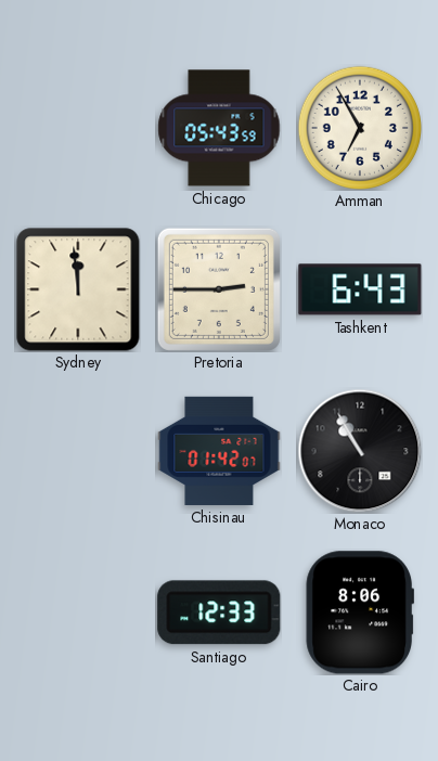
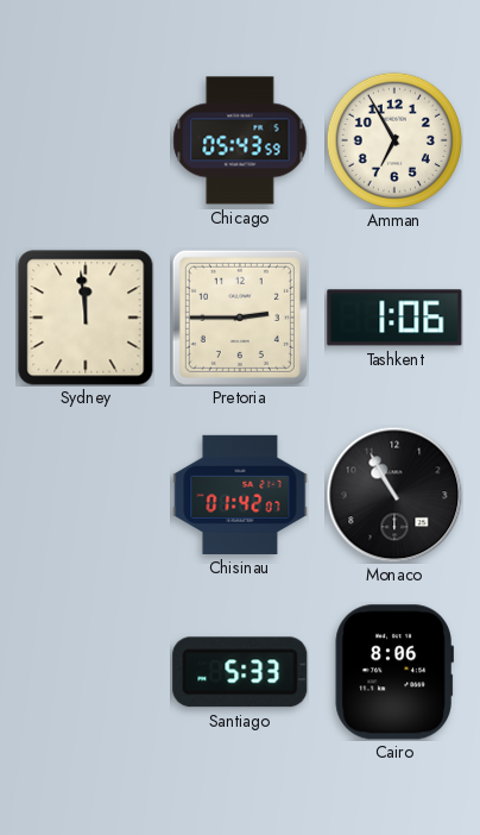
Tashkent: 6:43 -> 1:06
Santiago: 12:33 -> 5:33
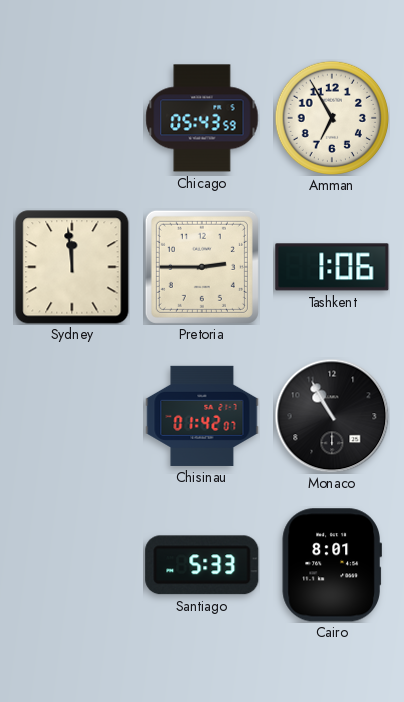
Cairo: 8:06 -> 8:01
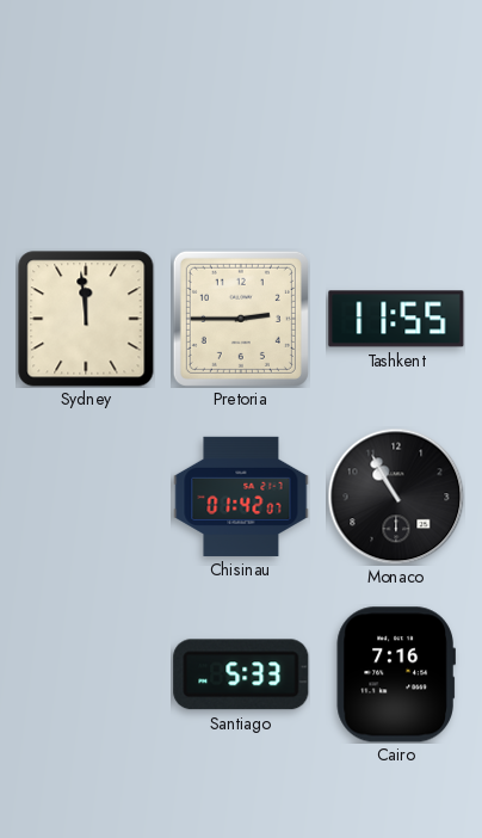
Chicago: 05:43 -> none
Amman: 6:55 -> none
Tashkent: 1:06 -> 11:55
Cairo: 8:01 -> 7:16
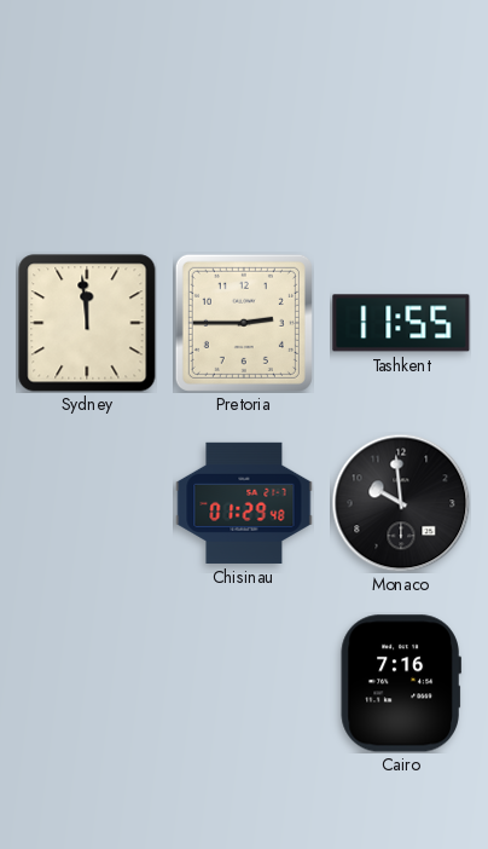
Chisinau: 01:42 -> 01:29
Monaco: 10:55 -> 9:59
Santiago: 5:33 -> none
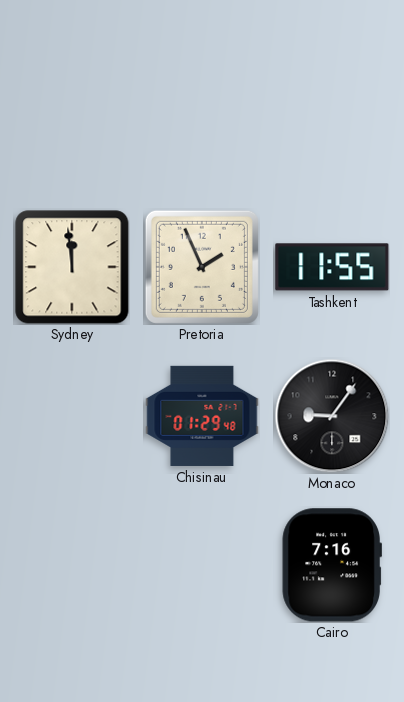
Pretoria: 2:45 -> 1:56
Monaco: 9:59 -> 9:06
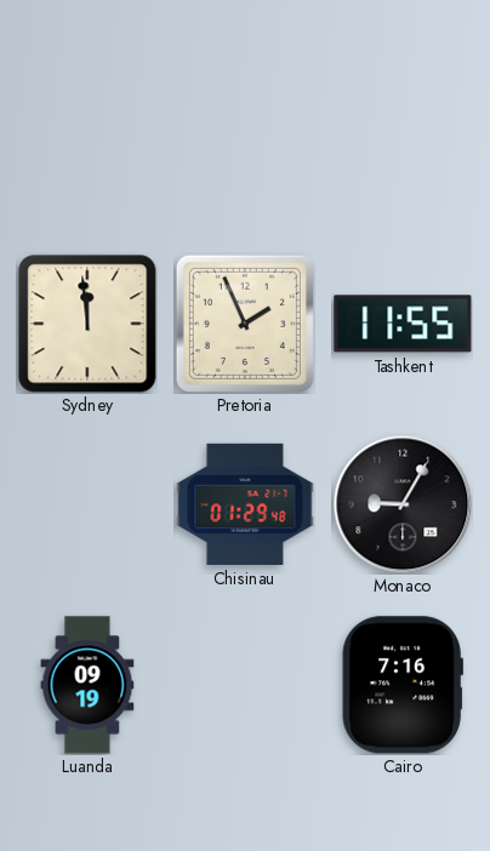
Monaco: 9:06 -> 9:05
Luanda: none -> 09:19
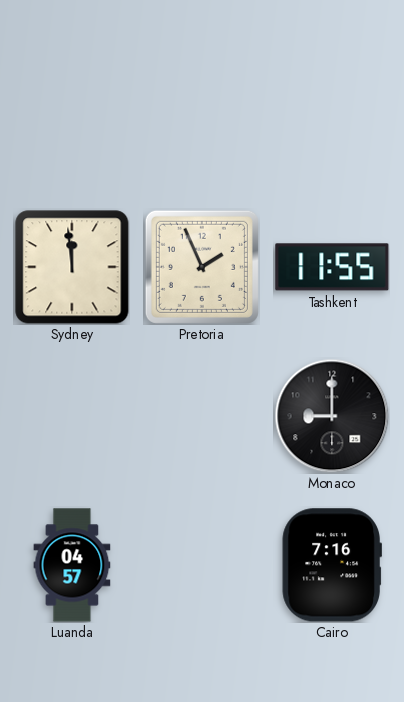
Chisinau: 01:29 -> none
Monaco: 9:05 -> 9:00
Luanda: 09:19 -> 04:57
